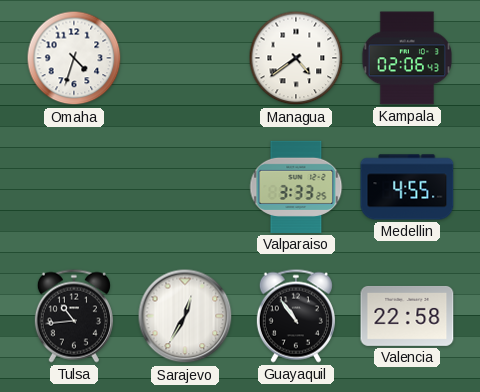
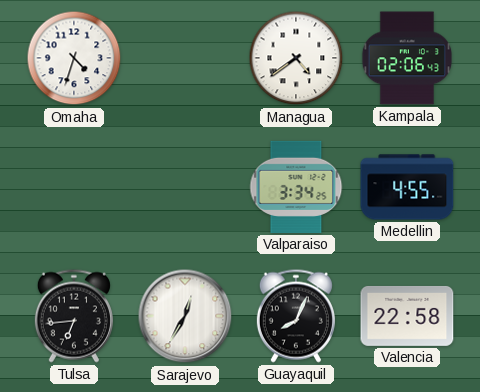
Valparaiso: 3:33 -> 3:34
Tulsa: 10:44 -> 6:44
Guayaquil: 10:54 -> 8:04
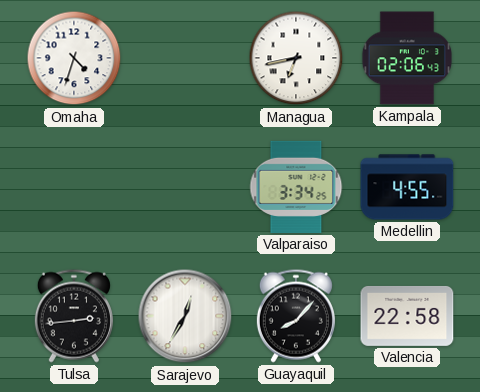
Managua: 4:39 -> 6:43
Tulsa: 6:44 -> 2:44
Guayaquil: 8:04 -> 8:07
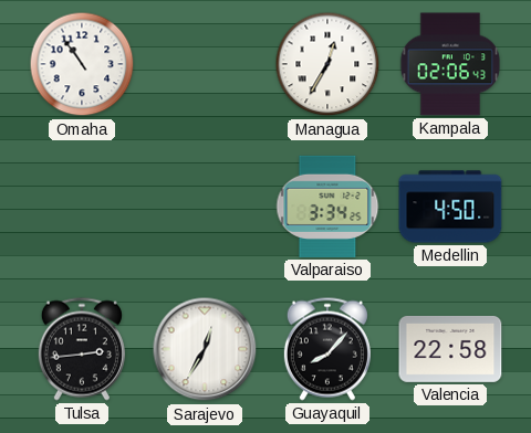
Omaha: 4:33 -> 10:54
Managua: 6:43 -> 12:35
Medellin: 4:55 -> 4:50
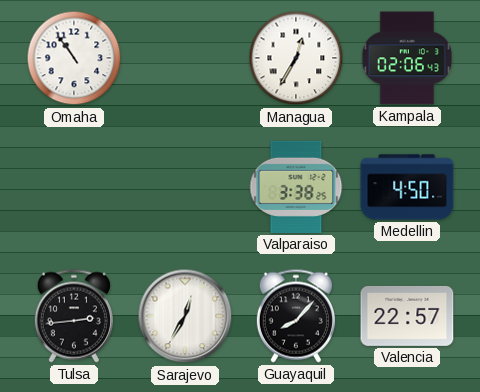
Valparaiso: 3:34 -> 3:38
Valencia: 22:58 -> 22:57
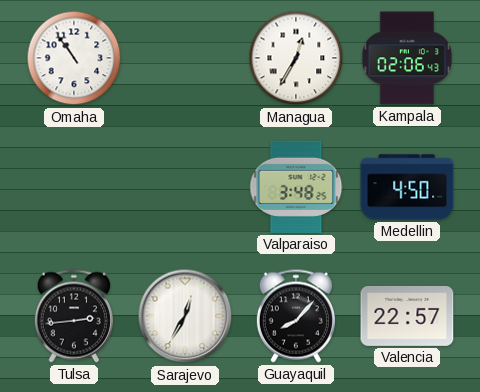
Valparaiso: 3:38 -> 3:48
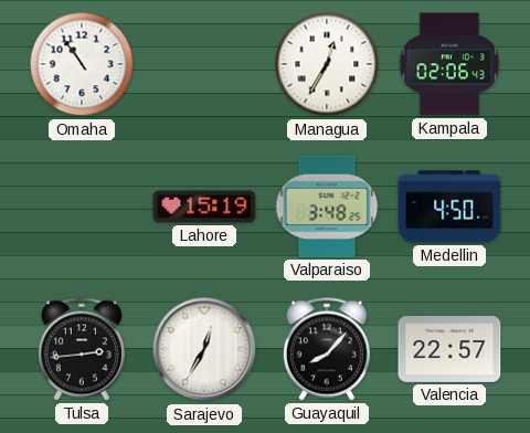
Lahore: none -> 15:19
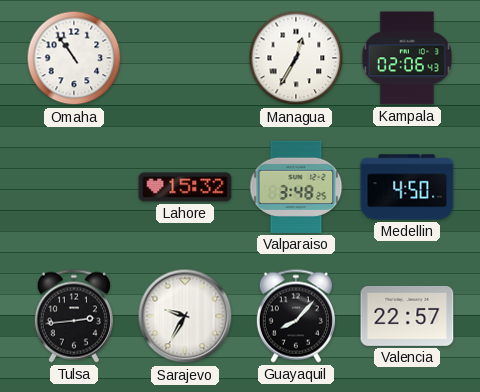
Lahore: 15:19 -> 15:32
Sarajevo: 12:35 -> 9:35
